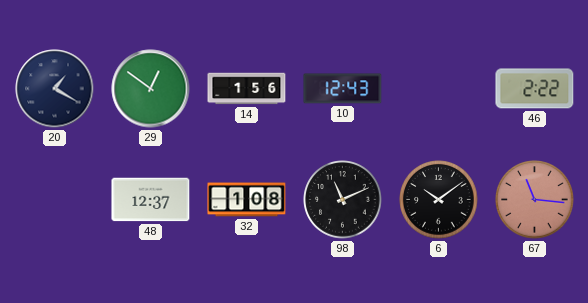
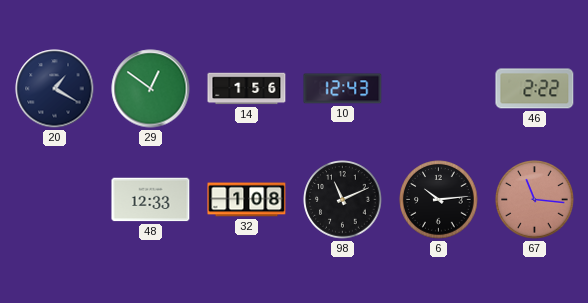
48: 12:37 -> 12:33
6: 10:09 -> 10:14
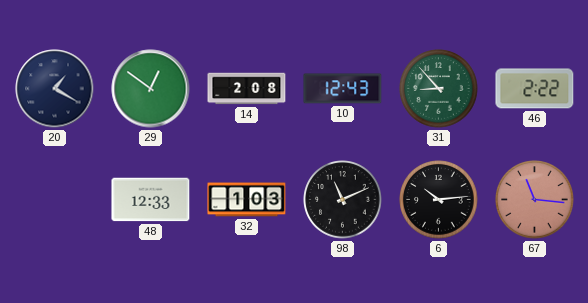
14: 1:56 -> 2:08
31: none -> 8:53
32: 1:08 -> 1:03
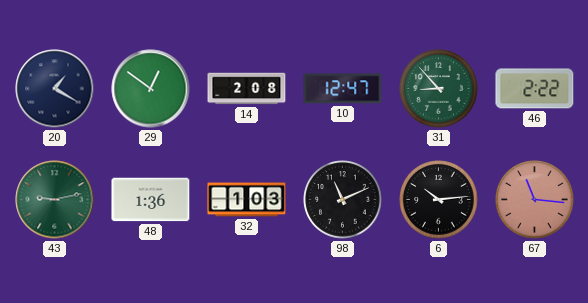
10: 12:43 -> 12:47
43: none -> 9:13
48: 12:33 -> 1:36
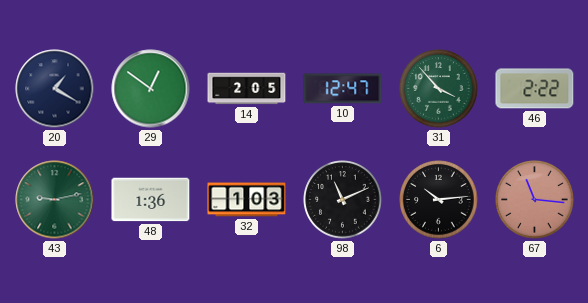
14: 2:08 -> 2:05
31: 8:53 -> 3:53
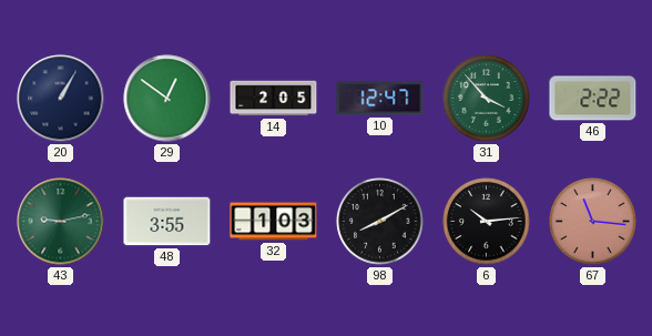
20: 1:20 -> 1:05
48: 1:36 -> 3:55
98: 11:11 -> 8:10
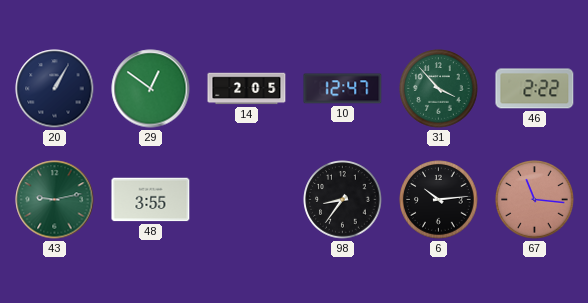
32: 1:03 -> none
98: 8:10 -> 8:36
